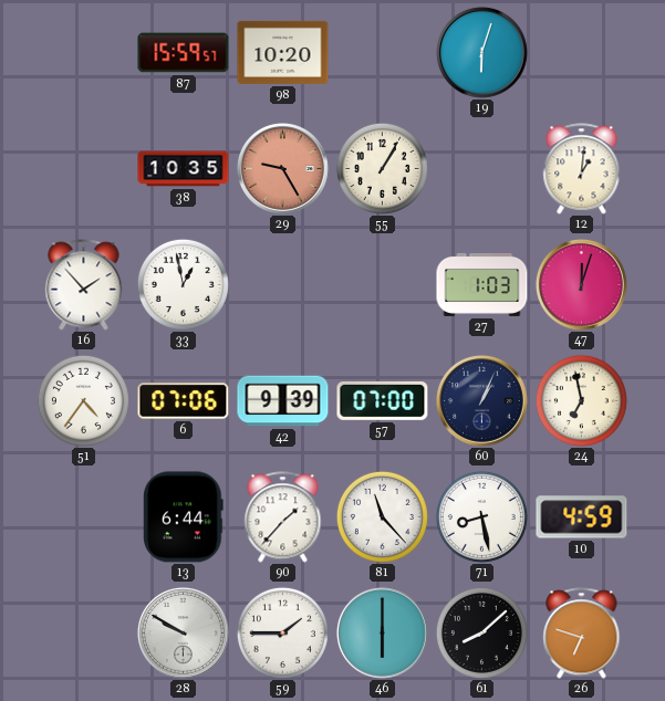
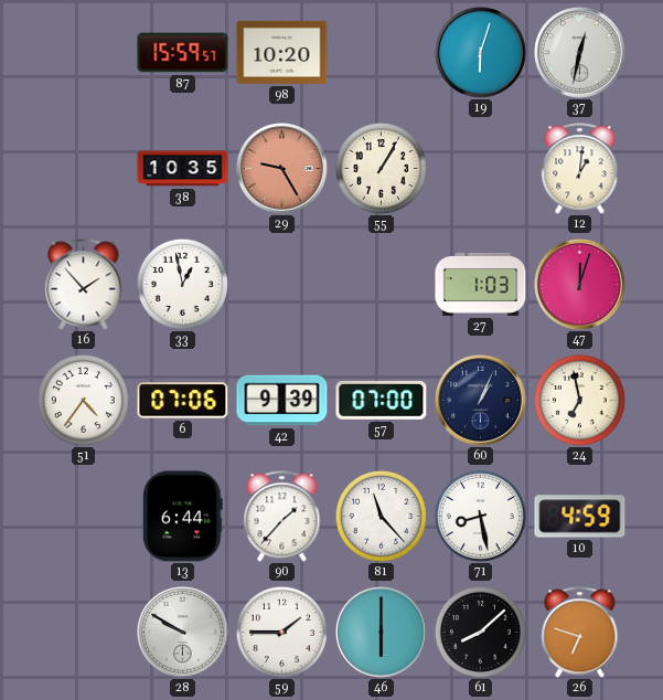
37: none -> 12:32
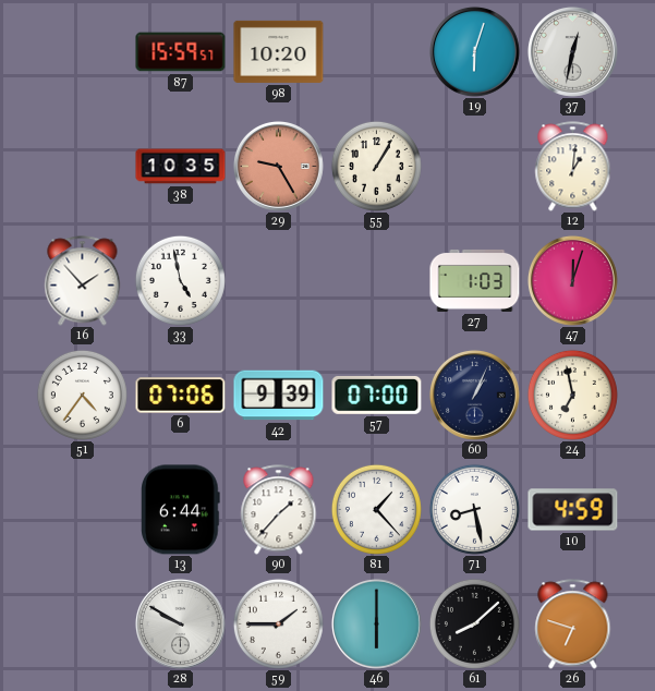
33: 12:58 -> 4:58
81: 11:23 -> 1:23
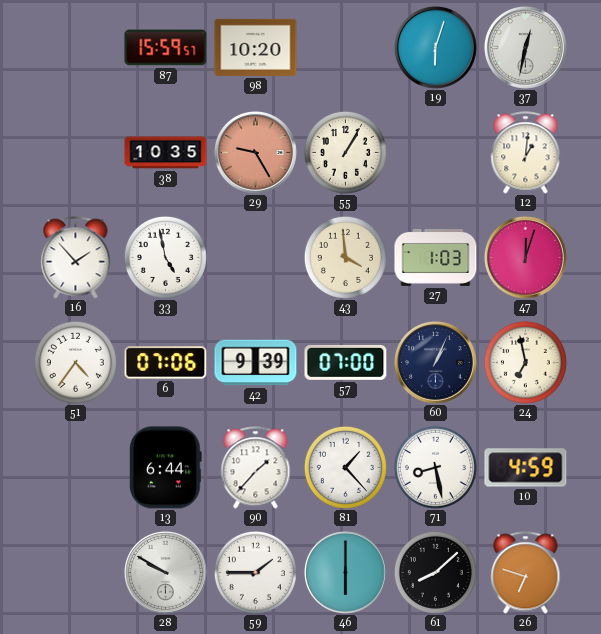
43: none -> 3:59
